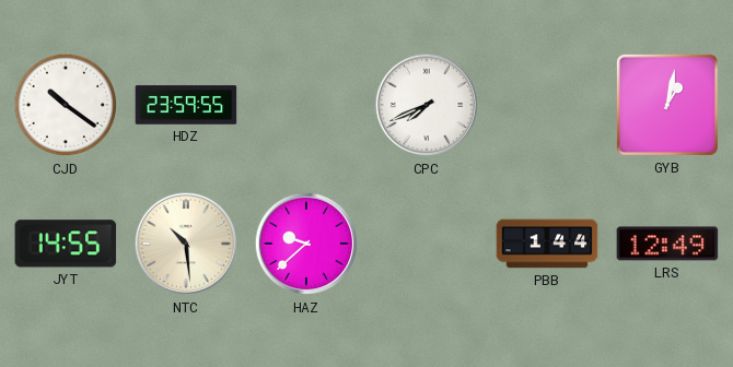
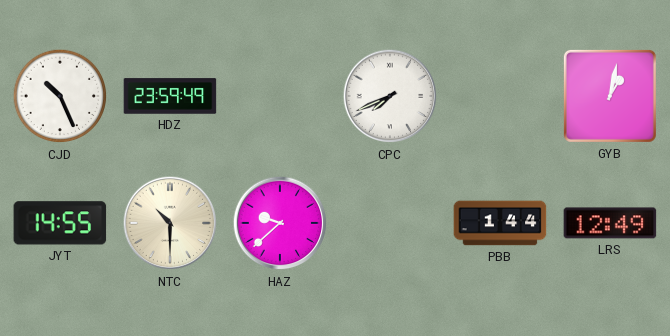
CJD: 10:21 -> 10:26
HDZ: 23:59:55 -> 23:59:49
NTC: 10:29 -> 10:30
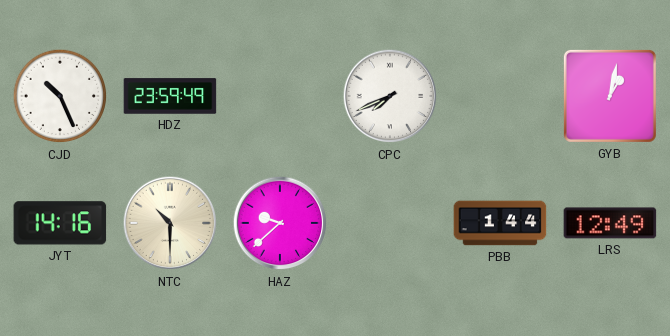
JYT: 14:55 -> 14:16
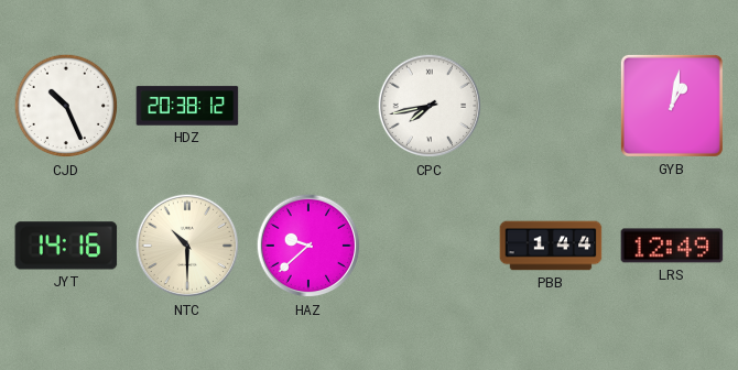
HDZ: 23:59 -> 20:38
CPC: 7:41 -> 7:43
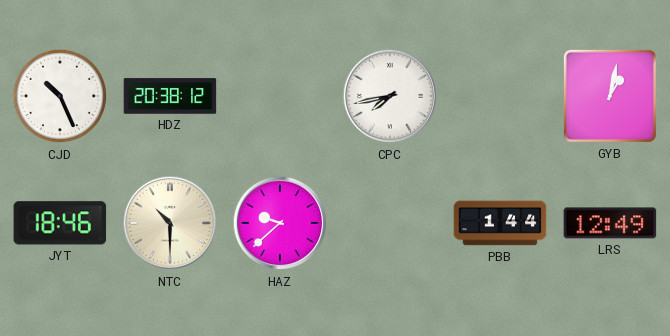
JYT: 14:16 -> 18:46
